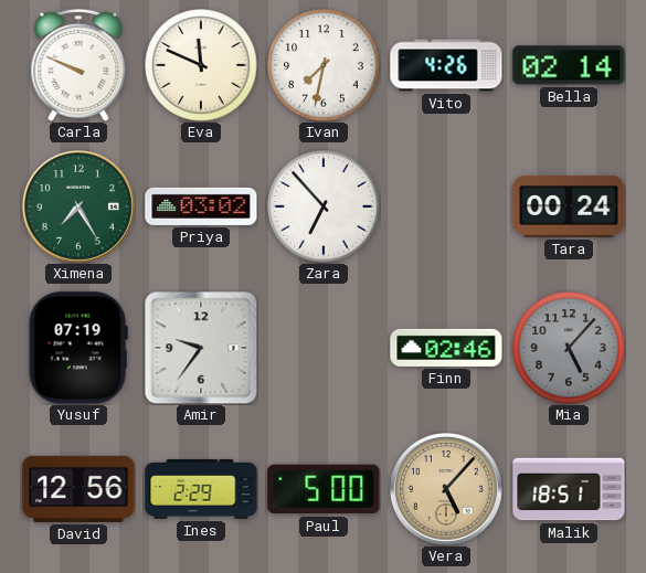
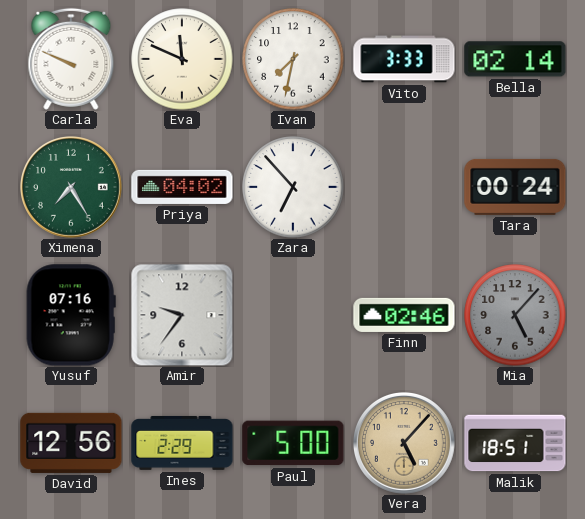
Vito: 4:26 -> 3:33
Priya: 03:02 -> 04:02
Yusuf: 07:19 -> 07:16
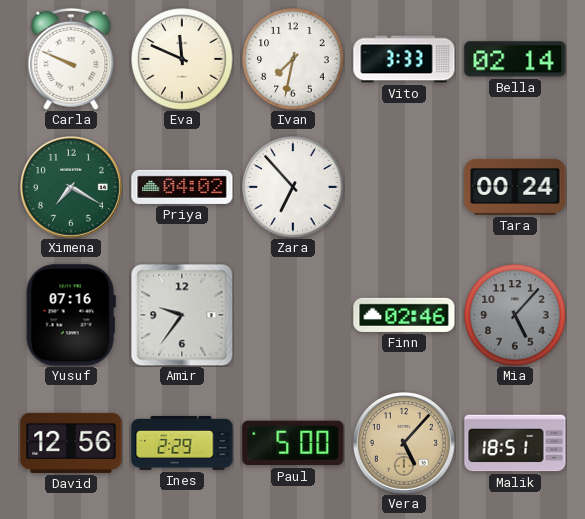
Ximena: 7:25 -> 7:20
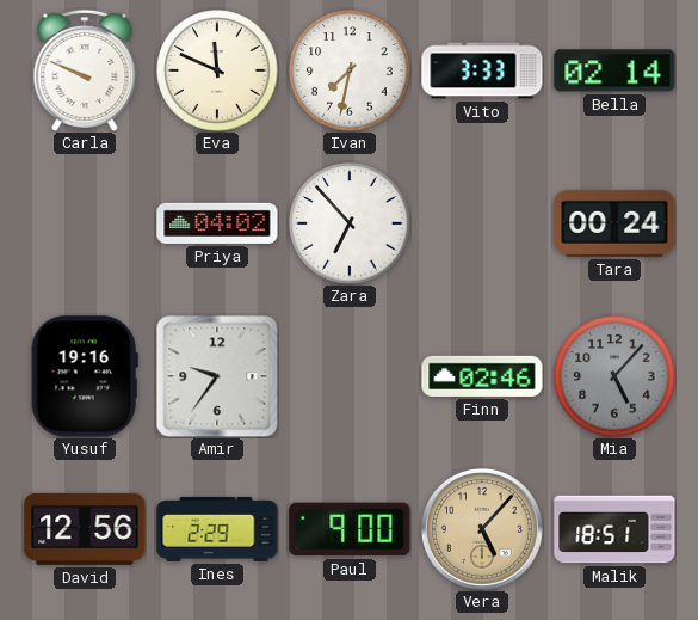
Ximena: 7:20 -> none
Yusuf: 07:16 -> 19:16
Paul: 5:00 -> 9:00
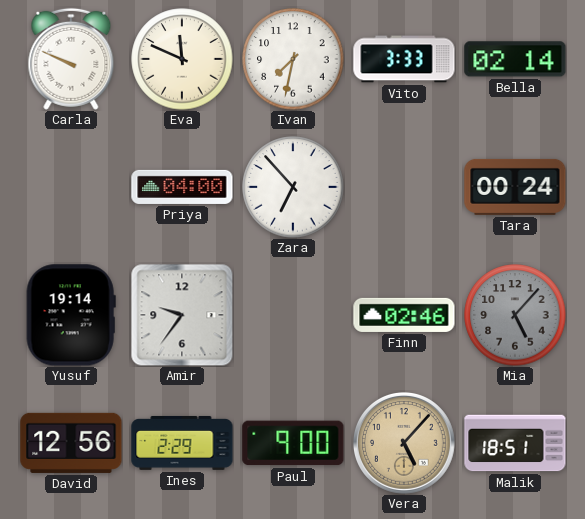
Priya: 04:02 -> 04:00
Yusuf: 19:16 -> 19:14
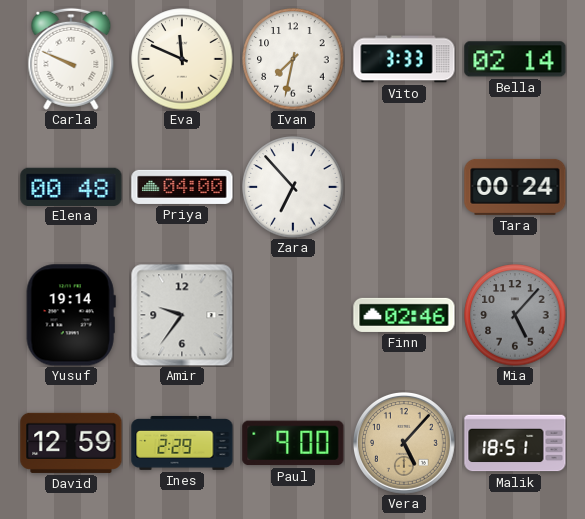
Elena: none -> 00:48
David: 12:56 -> 12:59
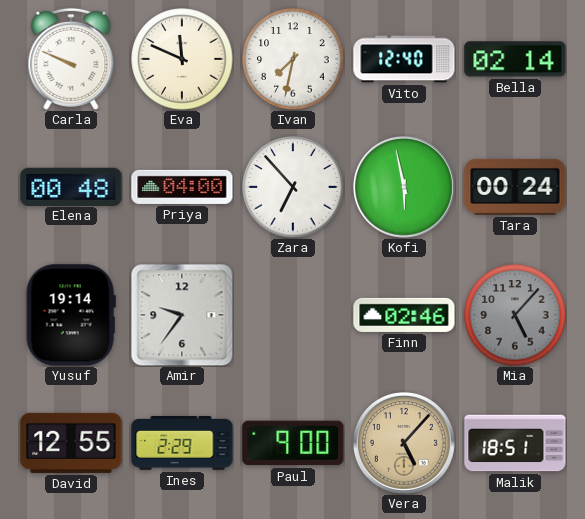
Vito: 3:33 -> 12:40
Kofi: none -> 5:58
David: 12:59 -> 12:55
